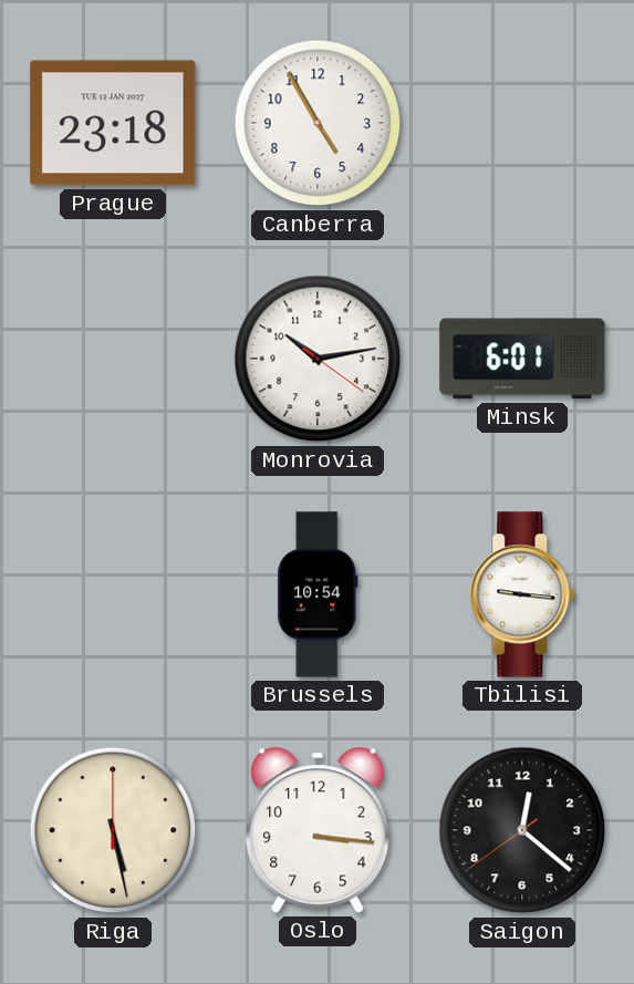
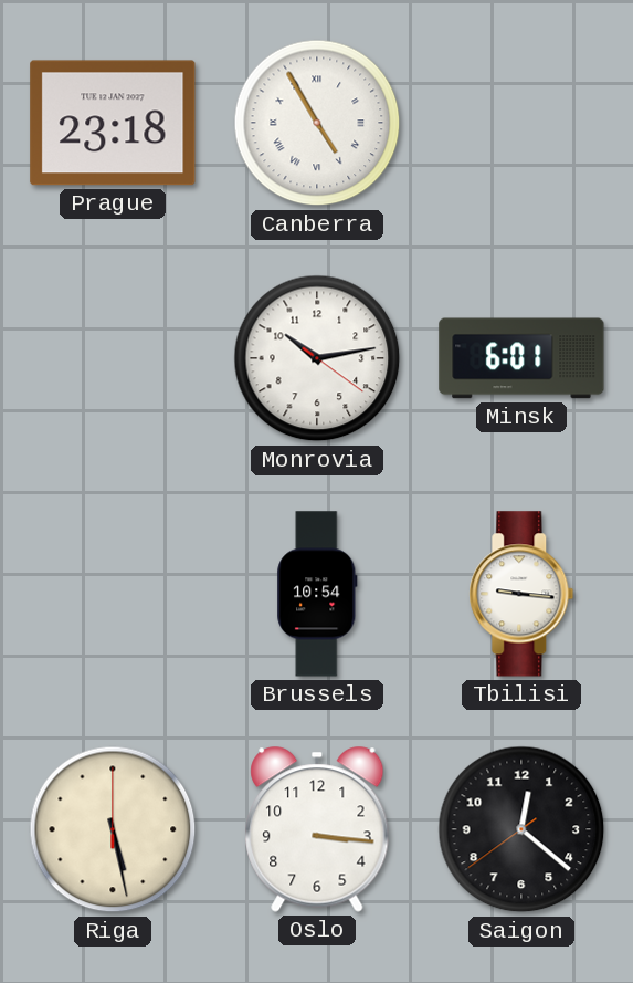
Canberra numerals: Arabic -> Roman
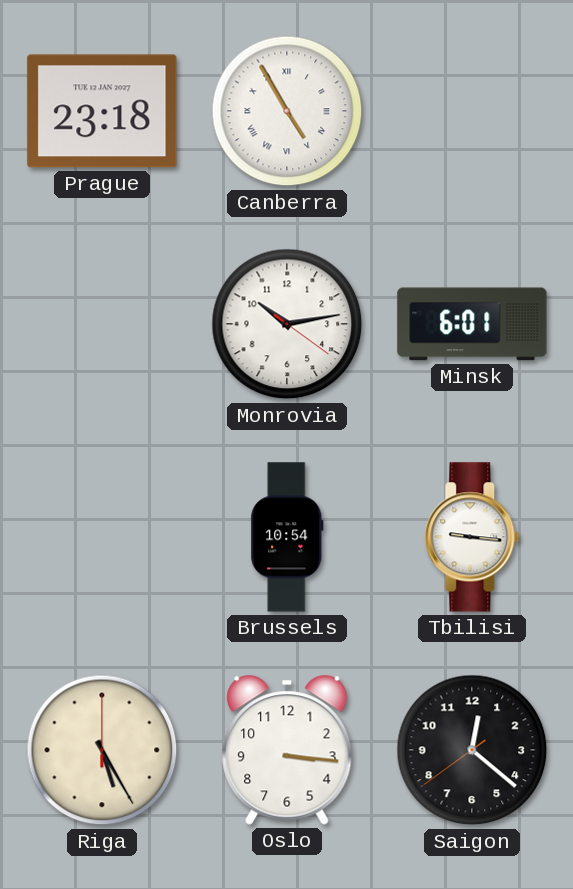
Riga: 5:28 -> 5:25
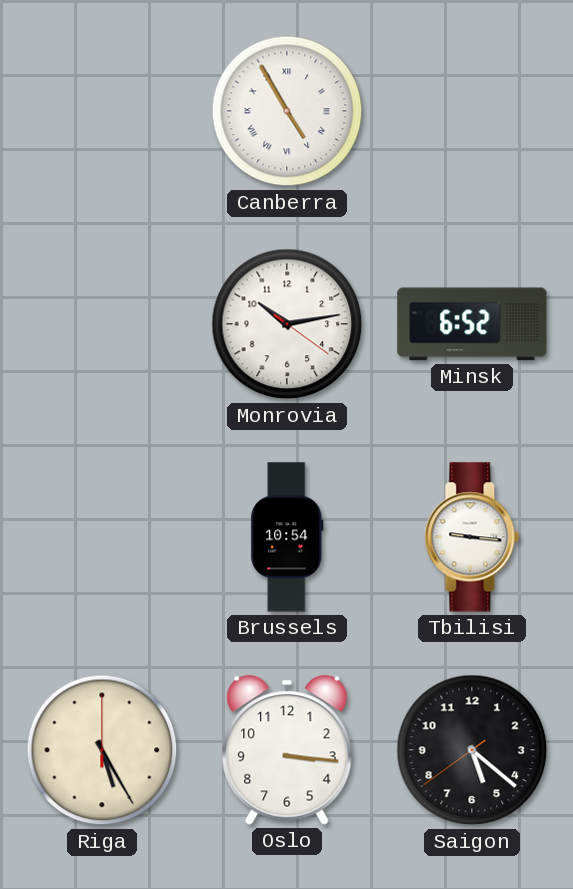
Prague: 23:18 -> none
Minsk: 6:01 -> 6:52
Saigon: 12:21 -> 5:21
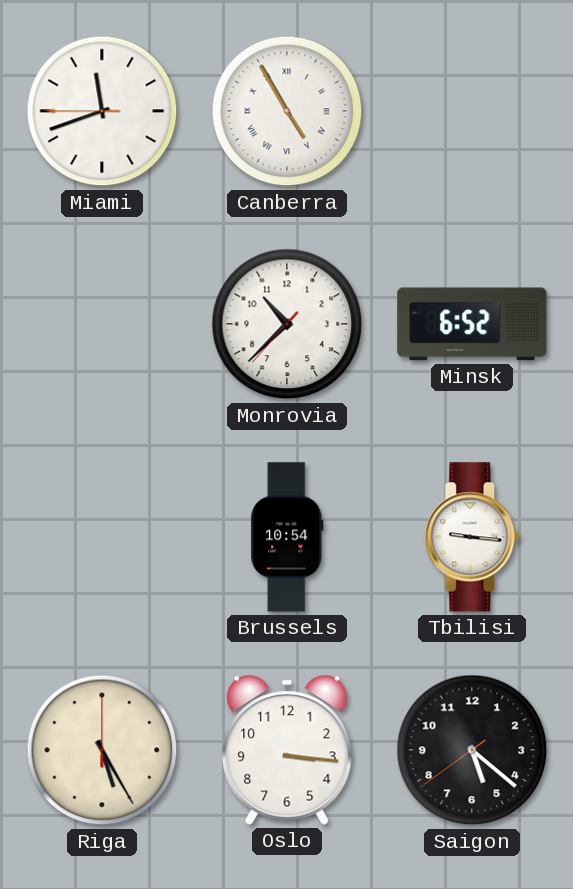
Miami: none -> 11:41
Monrovia: 10:13 -> 10:37
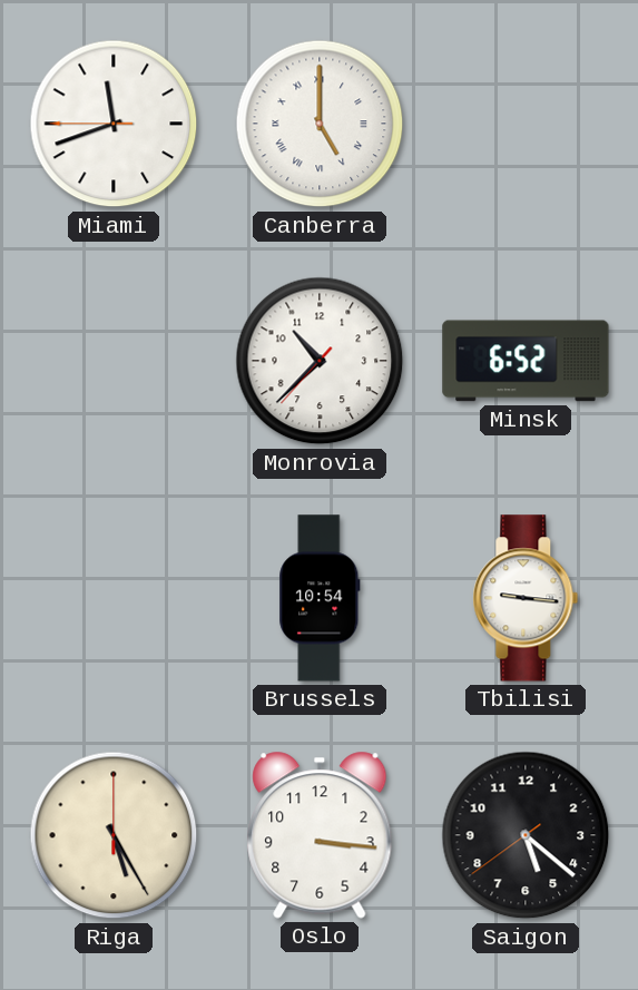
Canberra: 4:55 -> 5:00
